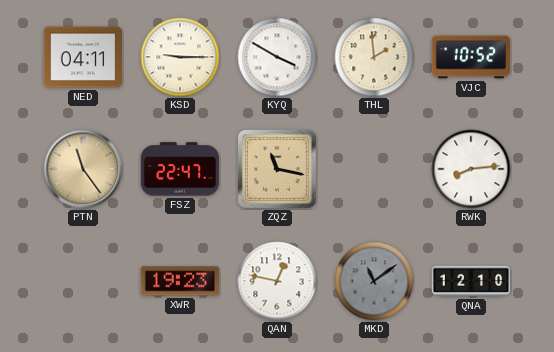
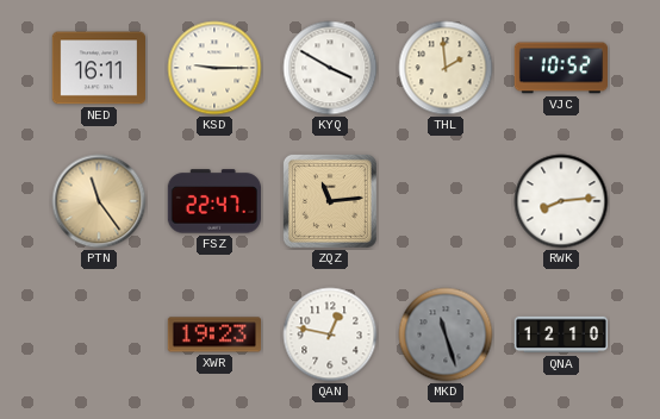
NED: 04:11 -> 16:11
ZQZ: 11:17 -> 11:14
MKD: 11:09 -> 11:27
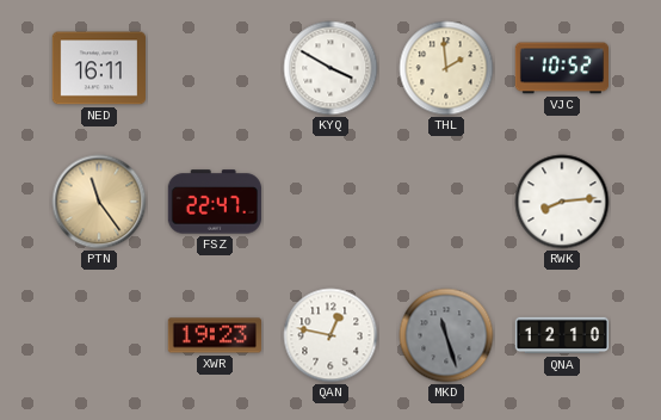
KSD: 9:15 -> none
ZQZ: 11:14 -> none
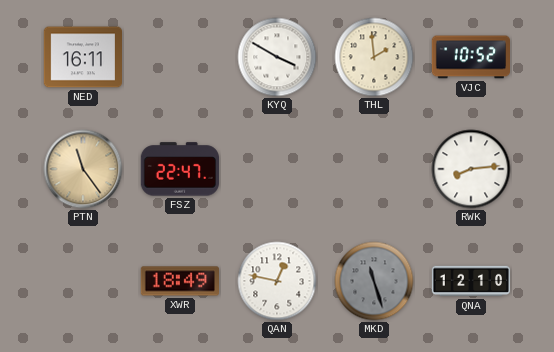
XWR: 19:23 -> 18:49
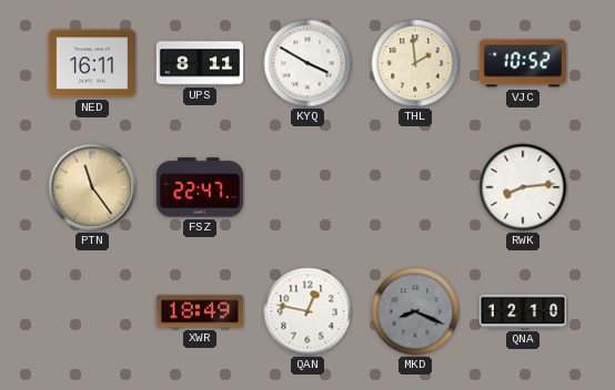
UPS: none -> 8:11
MKD: 11:27 -> 8:19
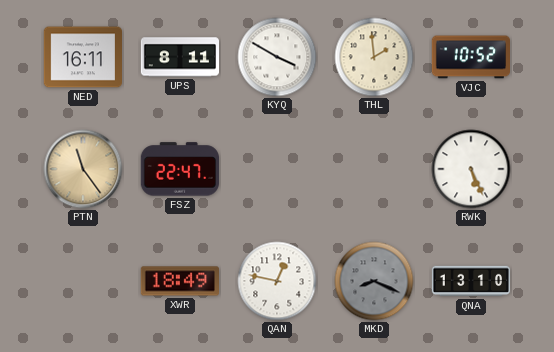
RWK: 8:14 -> 5:26
QNA: 12:10 -> 13:10
